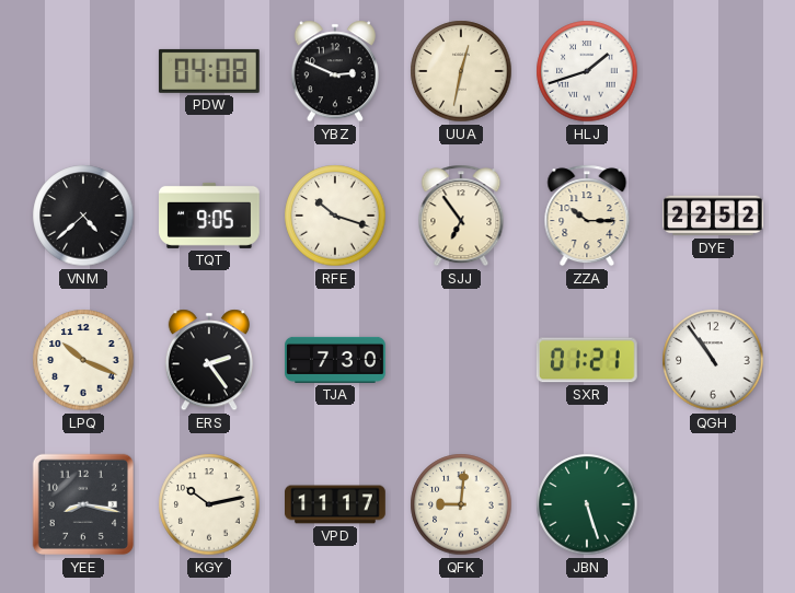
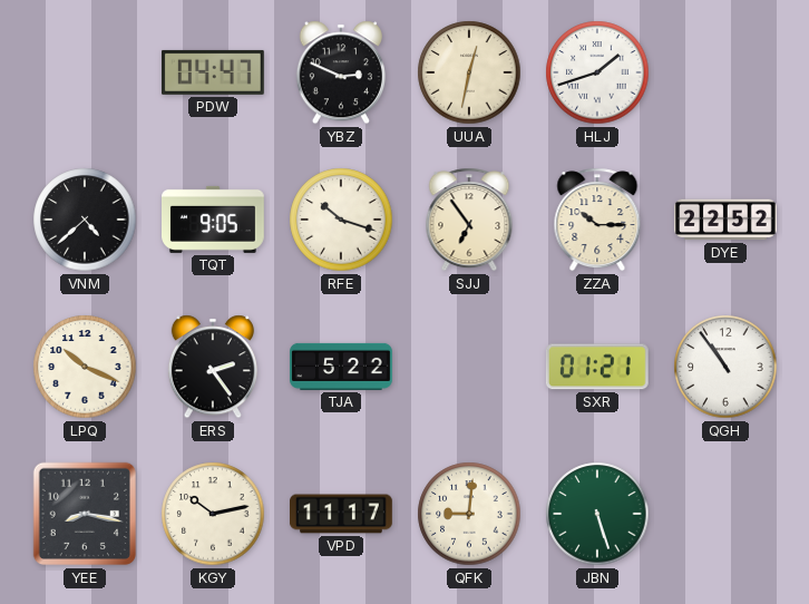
PDW: 04:08 -> 04:47
TJA: 7:30 -> 5:22
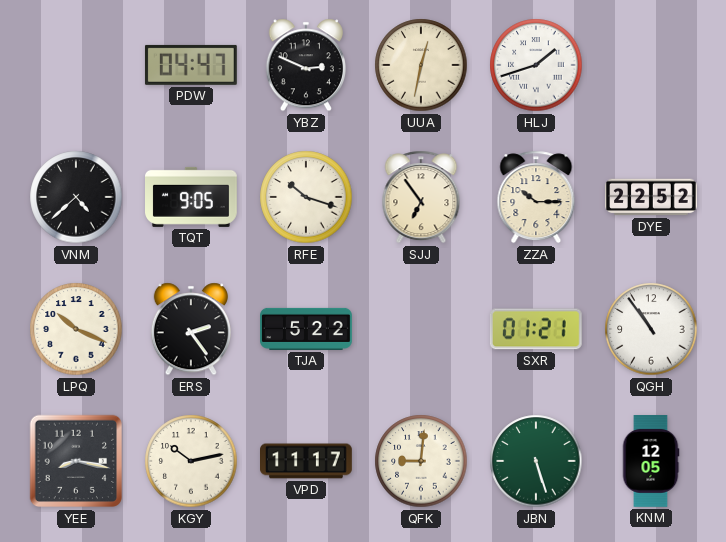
KNM: none -> 12:05
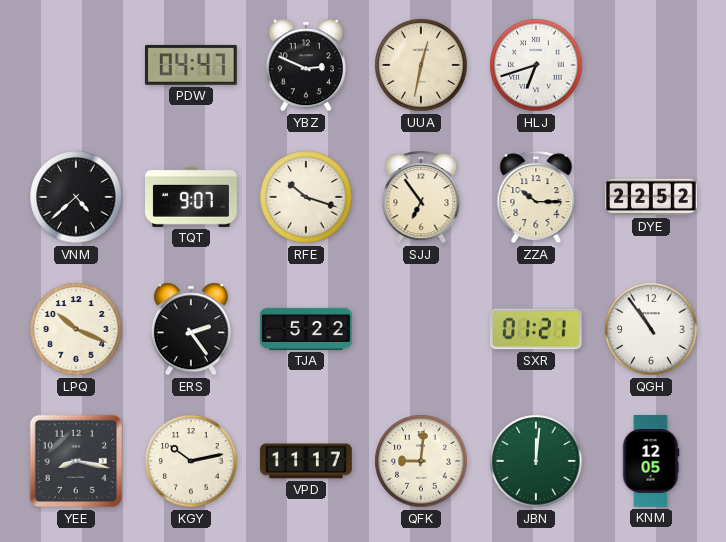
HLJ: 1:42 -> 6:42
TQT: 9:05 -> 9:07
JBN: 5:27 -> 12:01
